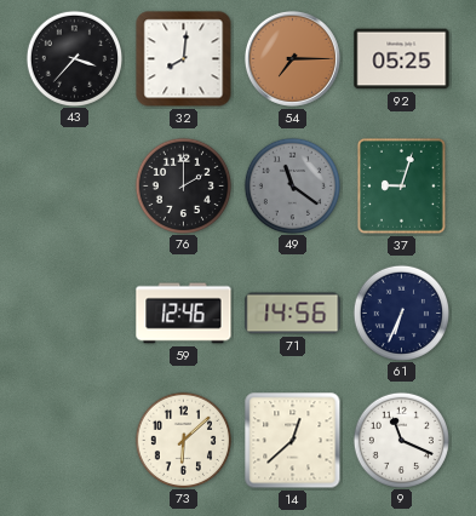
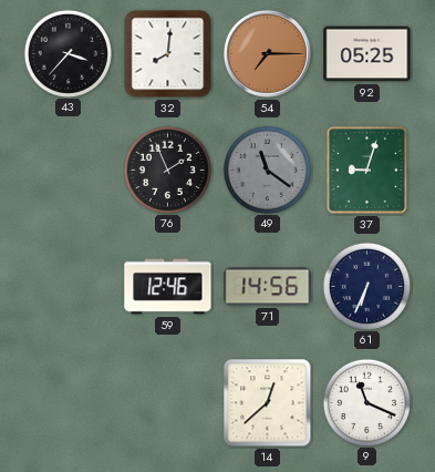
76: 2:00 -> 1:56
73: 6:08 -> none
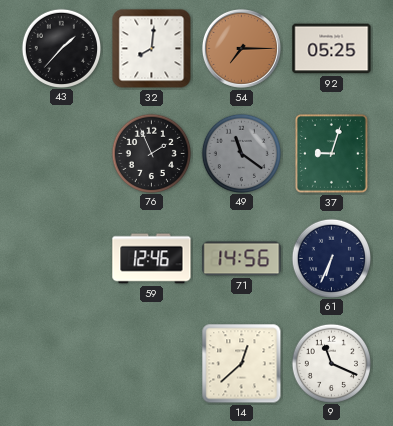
43: 3:37 -> 1:37
